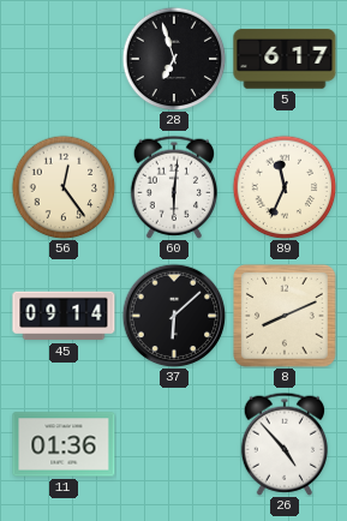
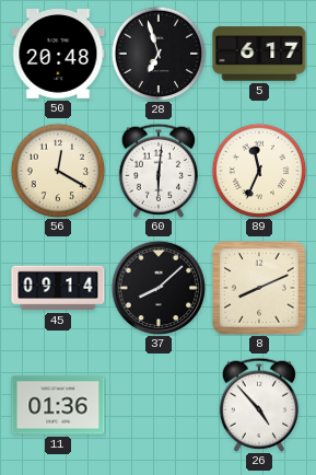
50: none -> 20:48
56: 12:24 -> 12:20
37: 6:08 -> 8:08
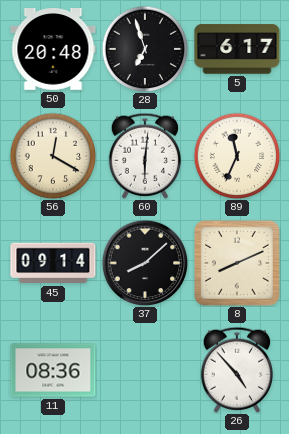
11: 01:36 -> 08:36
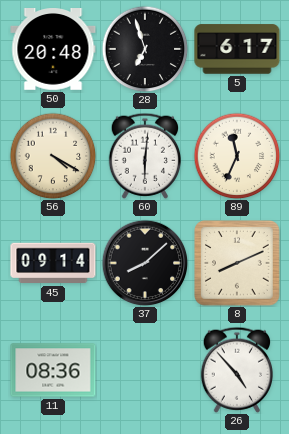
56: 12:20 -> 4:20
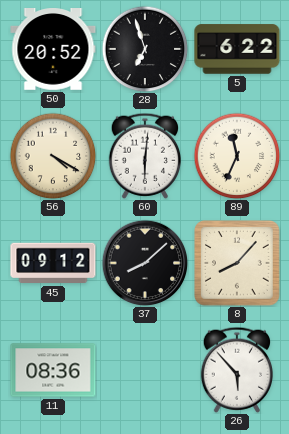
50: 20:48 -> 20:52
5: 6:17 -> 6:22
45: 09:14 -> 09:12
8: 8:11 -> 8:07
26: 4:53 -> 5:53
